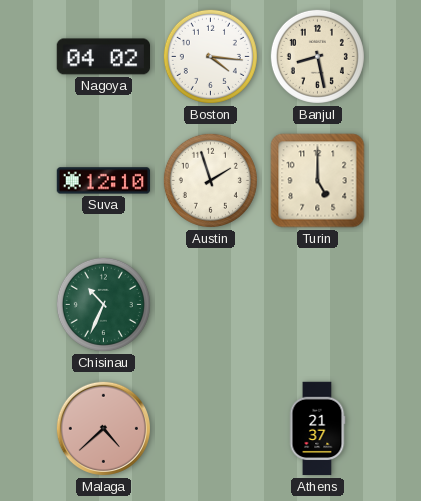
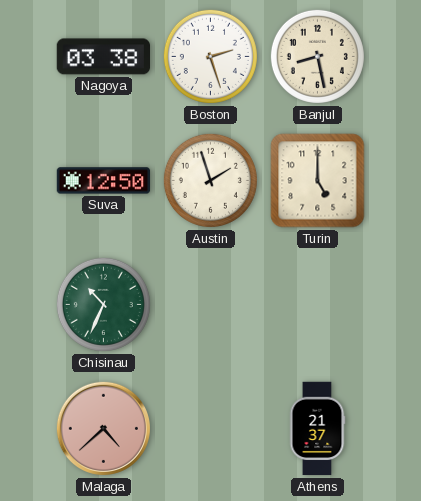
Nagoya: 04:02 -> 03:38
Boston: 4:16 -> 2:27
Suva: 12:10 -> 12:50
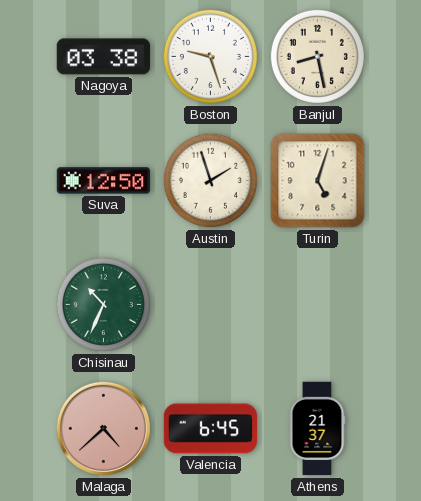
Boston: 2:27 -> 9:27
Turin: 5:00 -> 5:03
Valencia: none -> 6:45
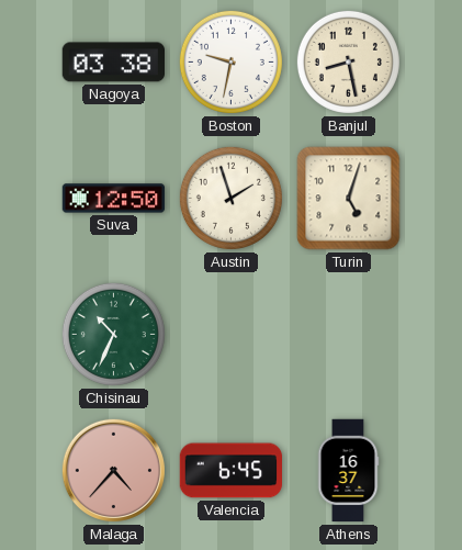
Boston: 9:27 -> 9:32
Malaga: 4:38 -> 4:37
Athens: 21:37 -> 16:37
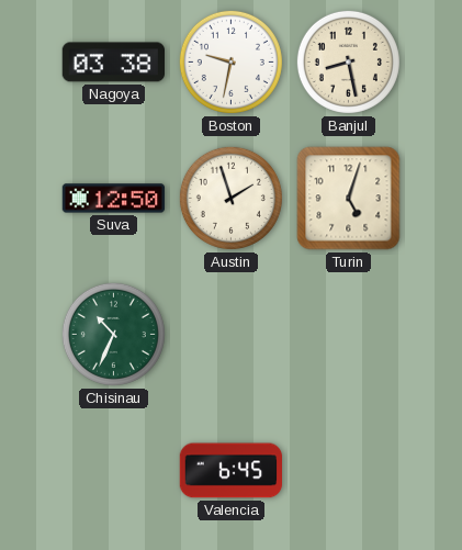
Malaga: 4:37 -> none
Athens: 16:37 -> none
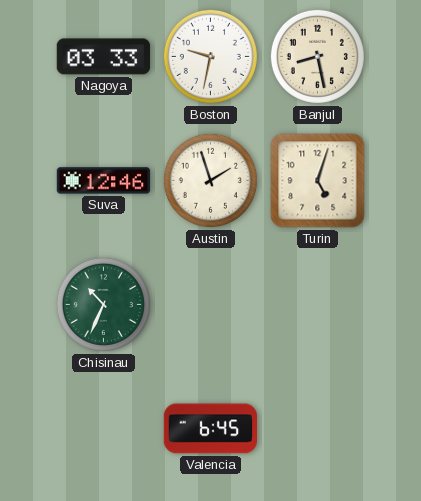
Nagoya: 03:38 -> 03:33
Suva: 12:50 -> 12:46
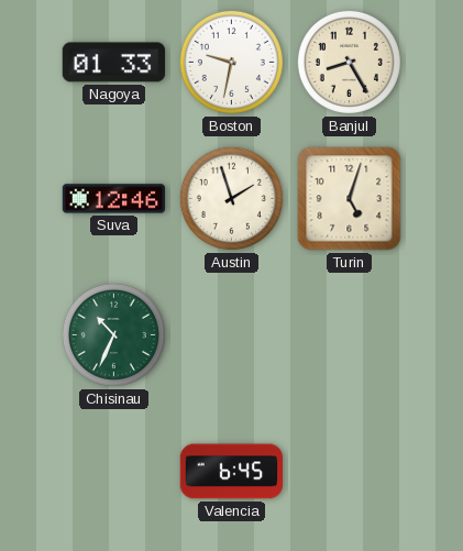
Nagoya: 03:33 -> 01:33
Banjul: 8:28 -> 8:25
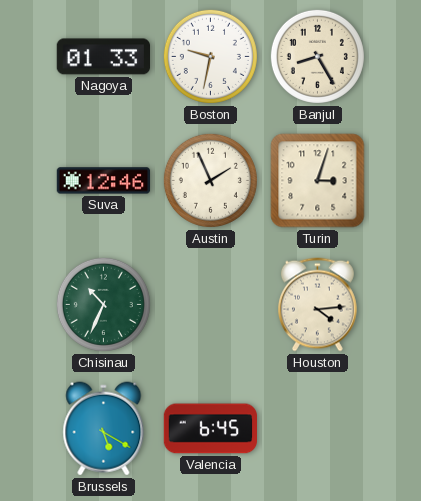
Austin: 1:57 -> 1:56
Turin: 5:03 -> 3:03
Houston: none -> 4:14
Brussels: none -> 5:20
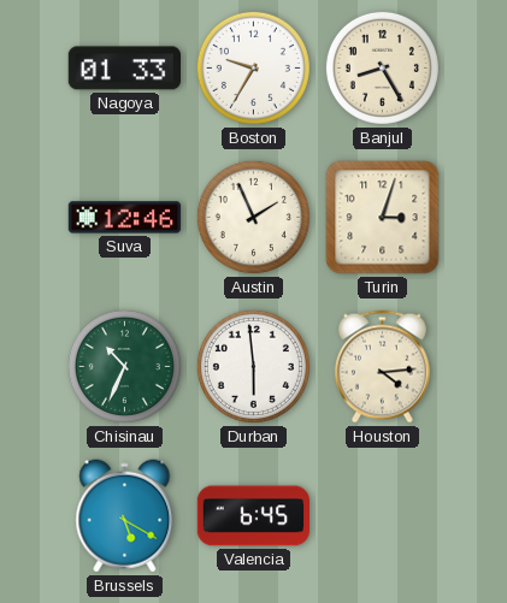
Boston: 9:32 -> 9:35
Durban: none -> 5:59
